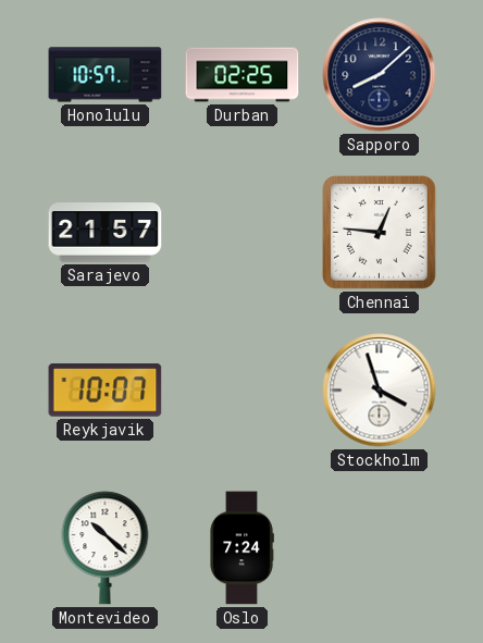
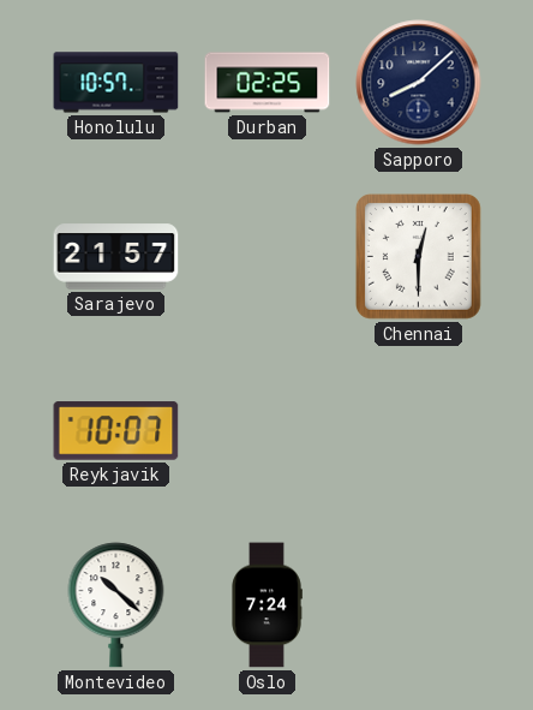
Chennai: 12:46 -> 12:30
Stockholm: 3:57 -> none
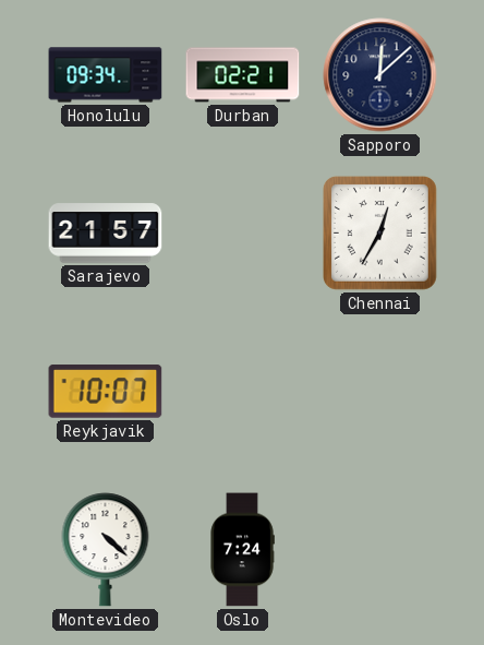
Honolulu: 10:57 -> 09:34
Durban: 02:25 -> 02:21
Sapporo: 8:08 -> 12:08
Chennai: 12:30 -> 12:35
Montevideo: 10:22 -> 4:22
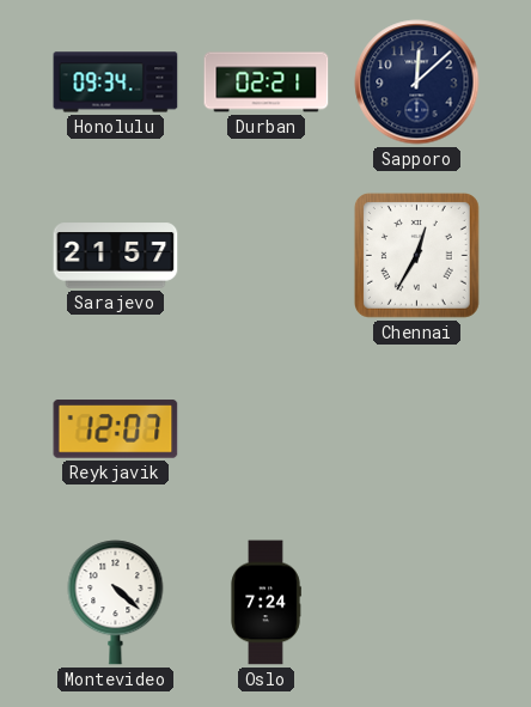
Reykjavik: 10:07 -> 12:07
